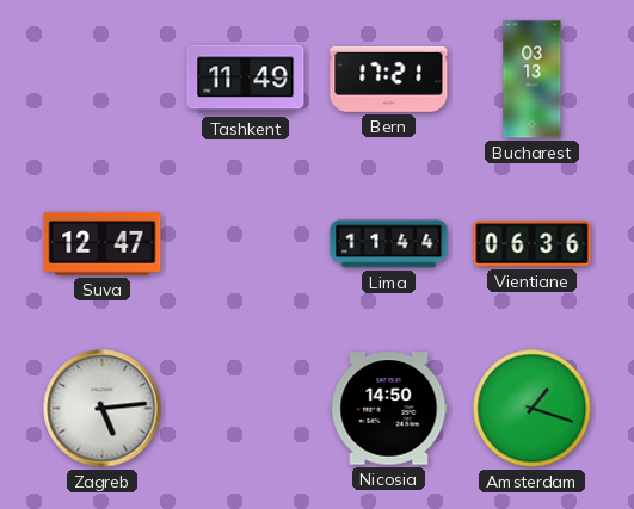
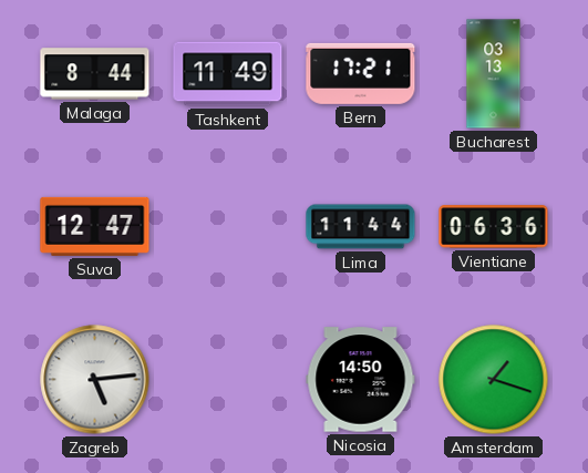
Malaga: none -> 8:44
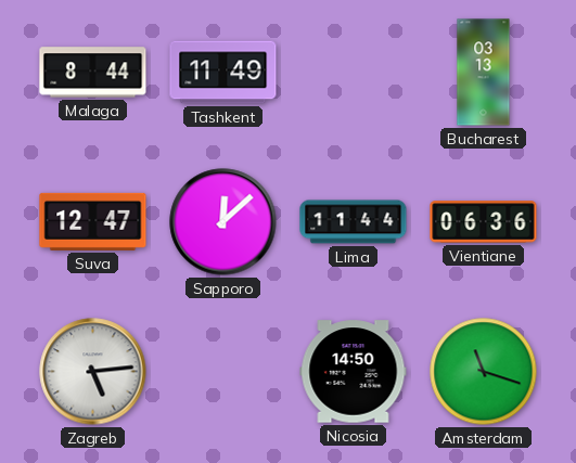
Bern: 17:21 -> none
Sapporo: none -> 12:08
Amsterdam: 1:18 -> 11:18
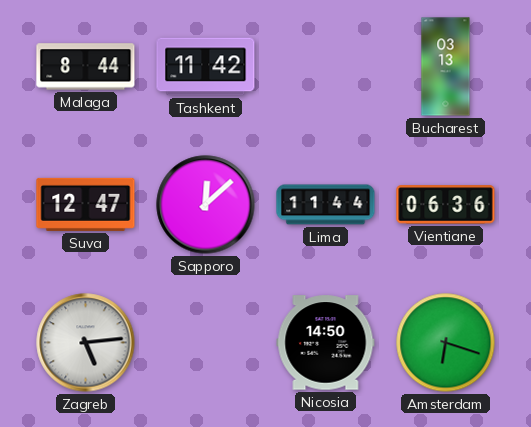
Tashkent: 11:49 -> 11:42
Amsterdam: 11:18 -> 6:18
